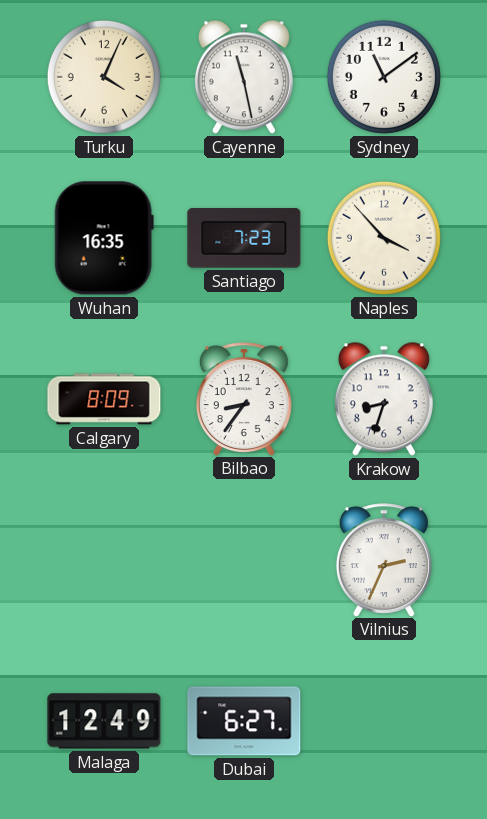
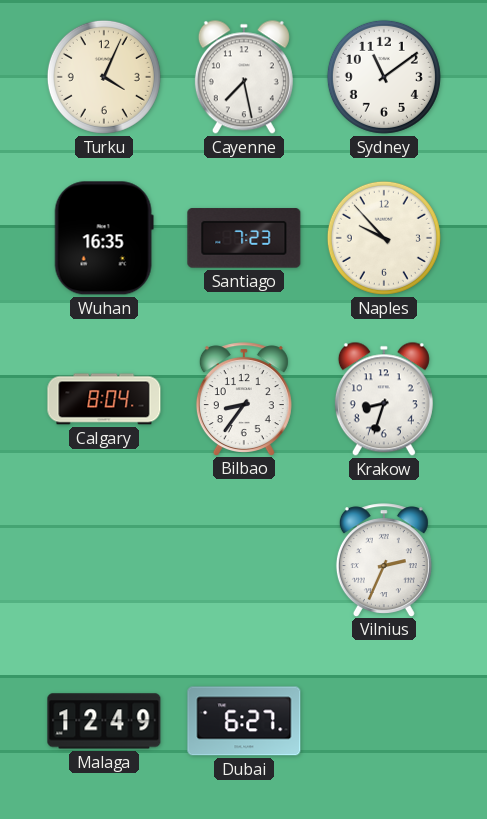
Cayenne: 11:28 -> 7:28
Naples: 3:53 -> 9:53
Calgary: 8:09 -> 8:04
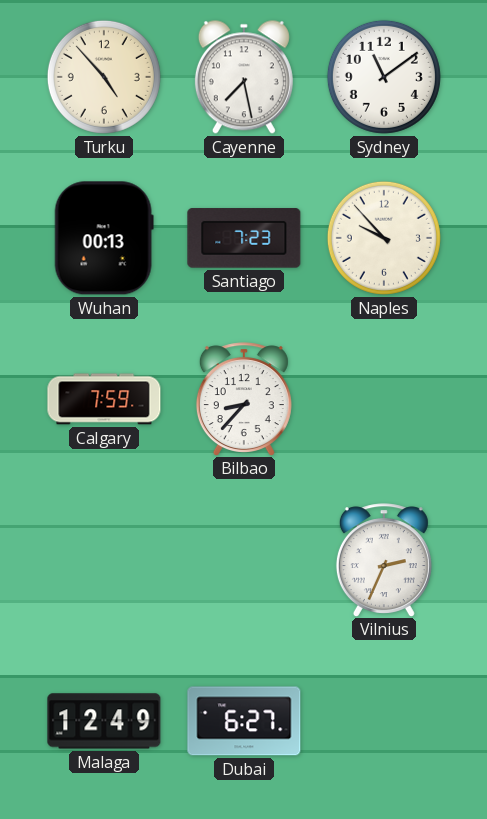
Turku: 4:04 -> 4:53
Wuhan: 16:35 -> 00:13
Calgary: 8:04 -> 7:59
Bilbao: 8:36 -> 8:37
Krakow: 8:33 -> none
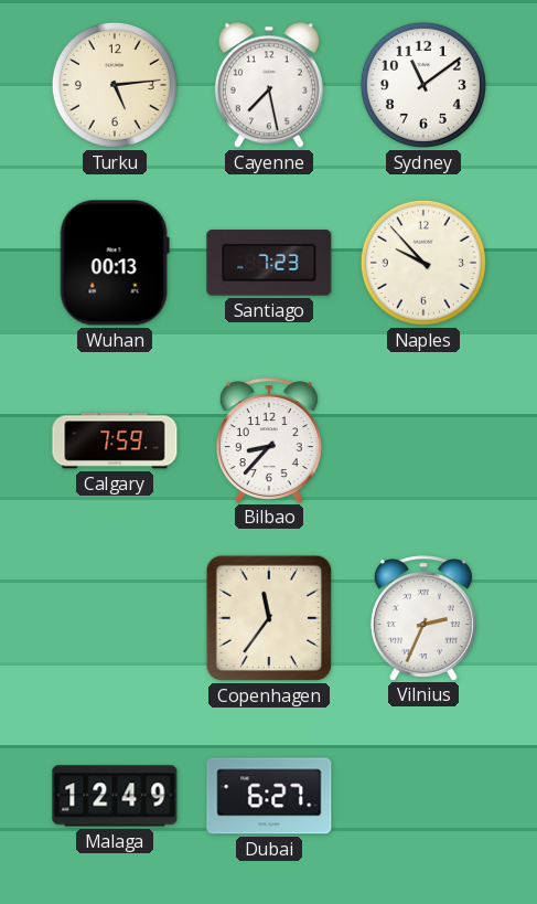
Turku: 4:53 -> 5:14
Copenhagen: none -> 11:36
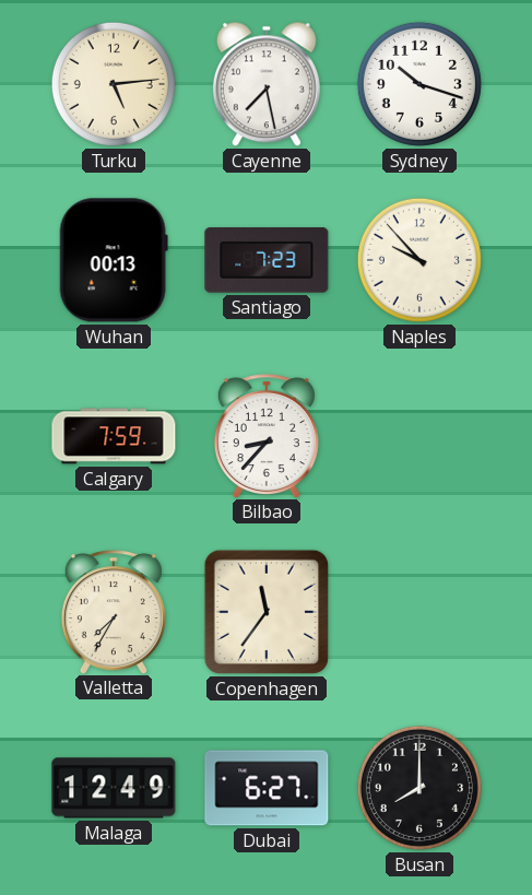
Sydney: 11:09 -> 10:18
Valletta: none -> 7:35
Vilnius: 2:34 -> none
Busan: none -> 8:00
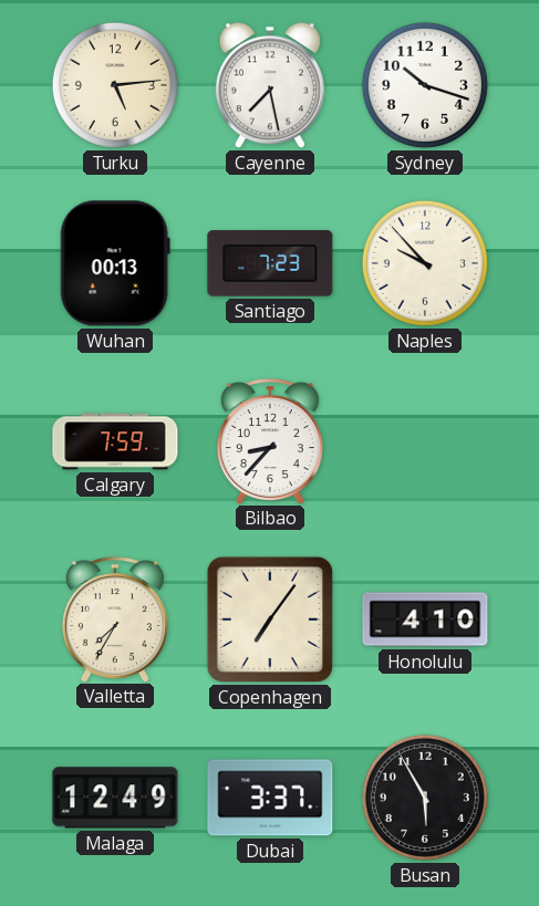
Copenhagen: 11:36 -> 7:06
Honolulu: none -> 4:10
Dubai: 6:27 -> 3:37
Busan: 8:00 -> 5:55
